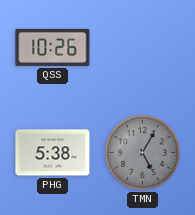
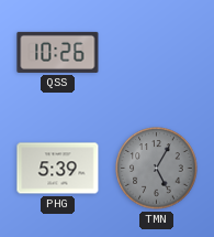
PHG: 5:38 -> 5:39
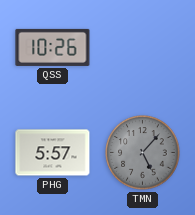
PHG: 5:39 -> 5:57
TMN: 5:05 -> 5:07
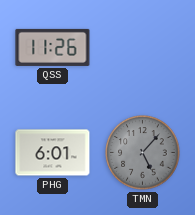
QSS: 10:26 -> 11:26
PHG: 5:57 -> 6:01
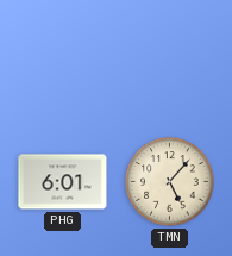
QSS: 11:26 -> none
TMN dial: grey -> cream
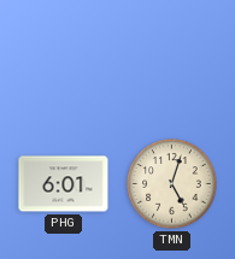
TMN: 5:07 -> 5:03
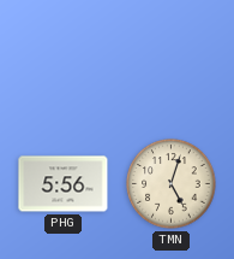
PHG: 6:01 -> 5:56
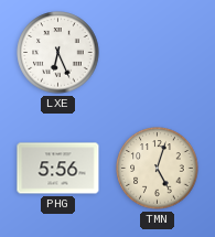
LXE: none -> 6:26
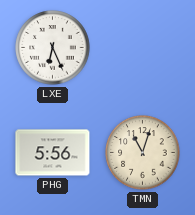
TMN: 5:03 -> 11:03
